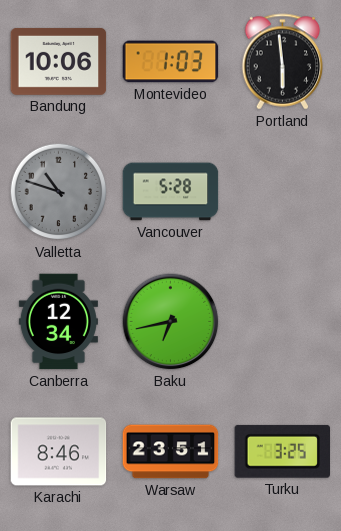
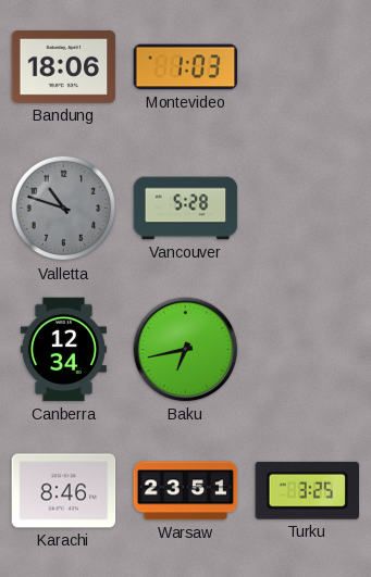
Bandung: 10:06 -> 18:06
Portland: 5:59 -> none
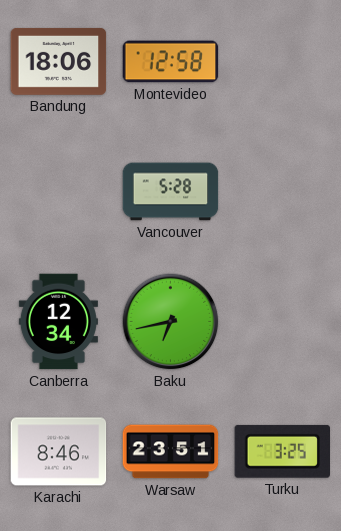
Montevideo: 1:03 -> 12:58
Valletta: 10:48 -> none
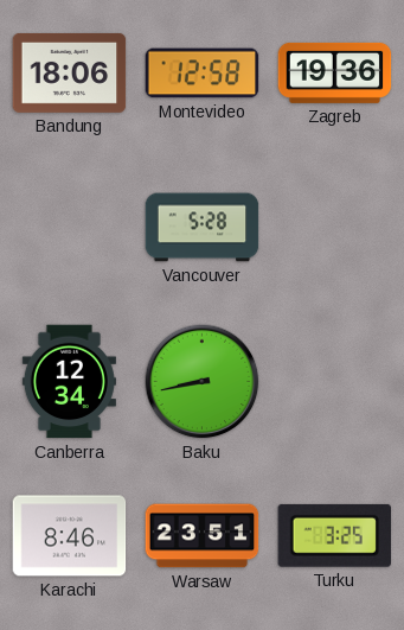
Zagreb: none -> 19:36
Baku: 6:43 -> 8:43
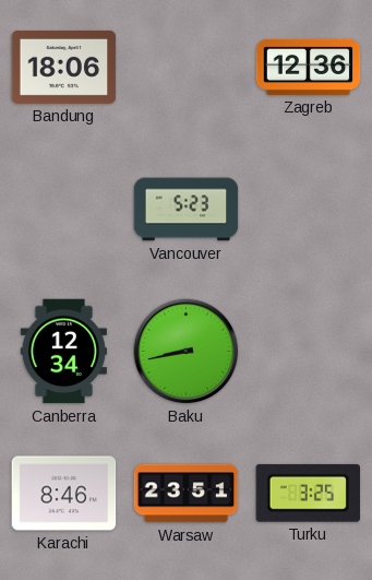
Montevideo: 12:58 -> none
Zagreb: 19:36 -> 12:36
Vancouver: 5:28 -> 5:23
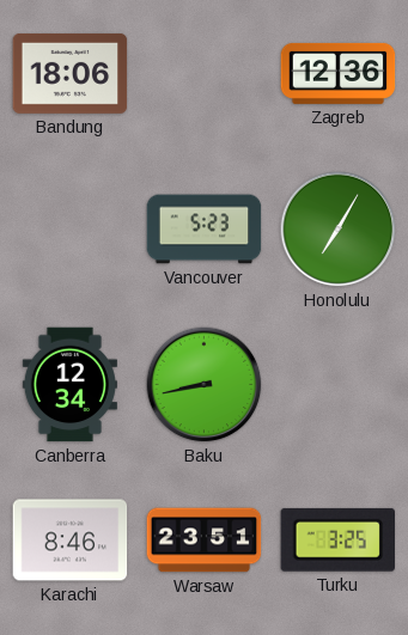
Honolulu: none -> 7:05
